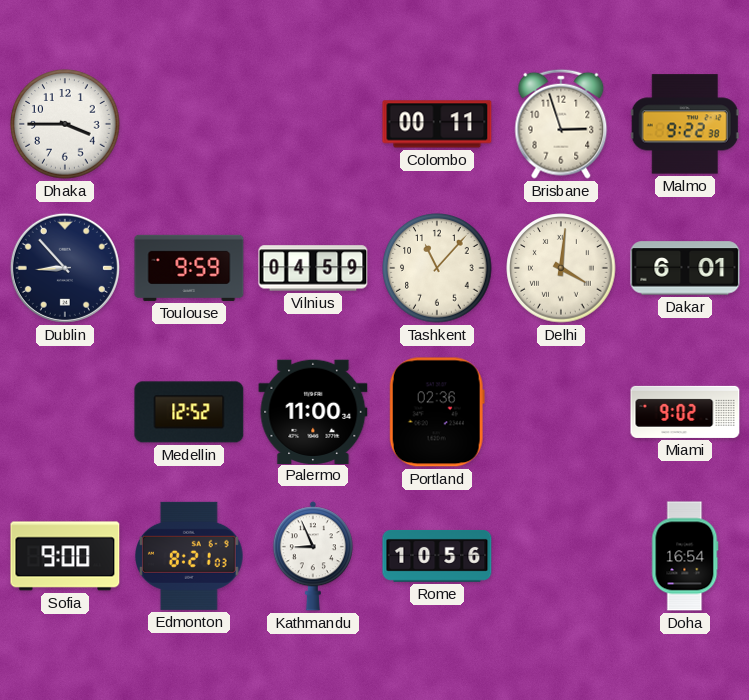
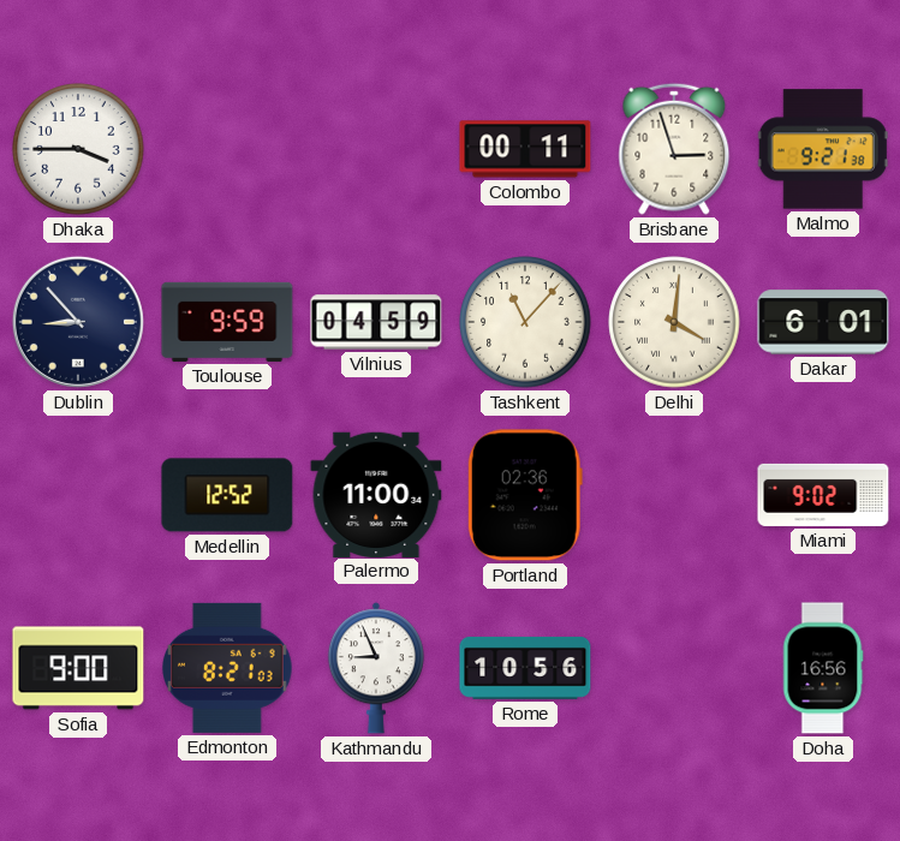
Malmo: 9:22 -> 9:21
Doha: 16:54 -> 16:56
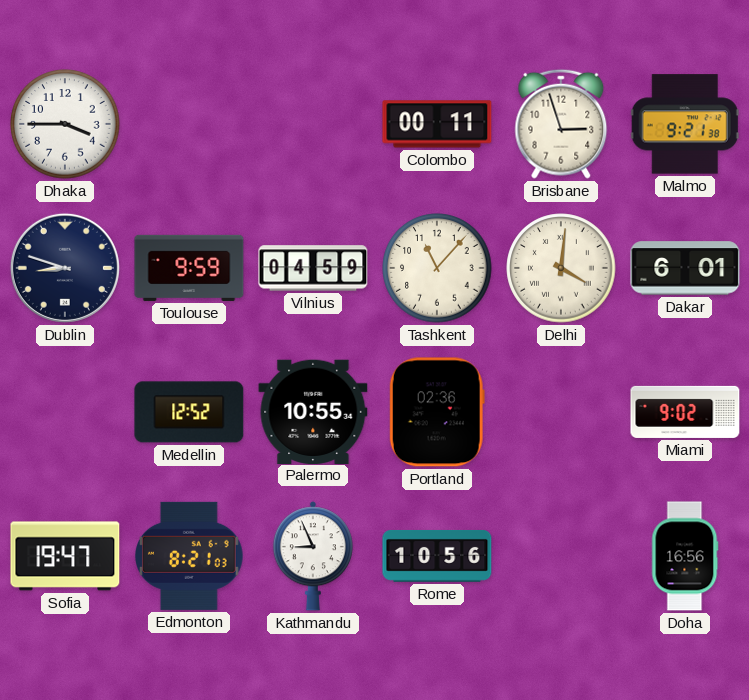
Dublin: 8:53 -> 8:48
Palermo: 11:00 -> 10:55
Sofia: 9:00 -> 19:47
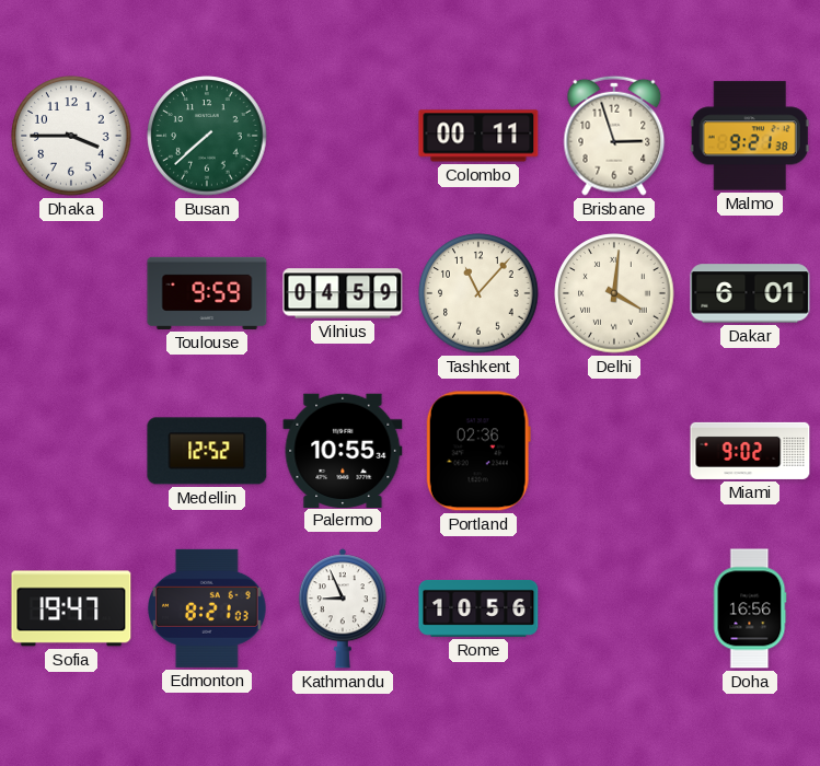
Busan: none -> 7:38
Dublin: 8:48 -> none
